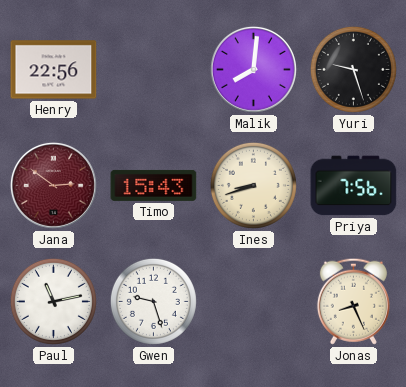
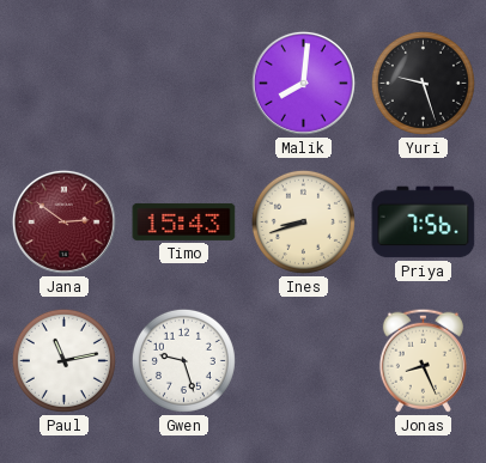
Henry: 22:56 -> none
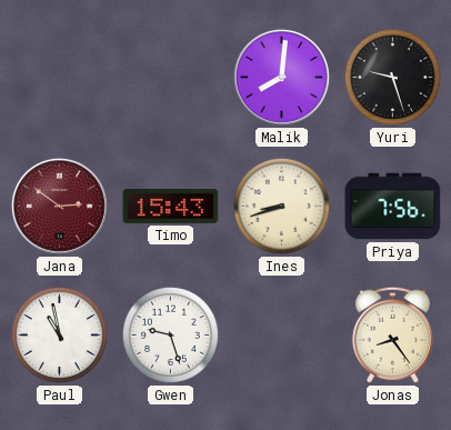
Paul: 11:13 -> 10:58
Jonas: 8:26 -> 8:24
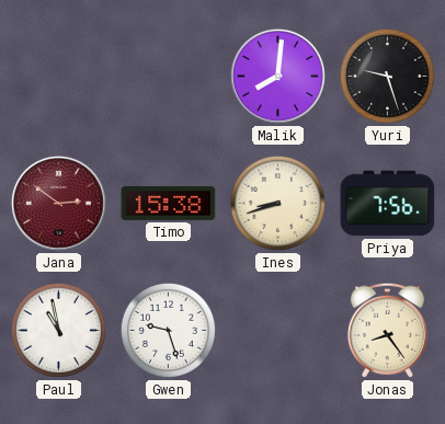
Timo: 15:43 -> 15:38
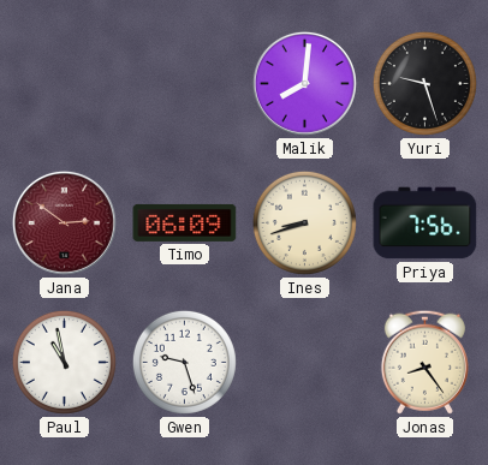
Timo: 15:38 -> 06:09
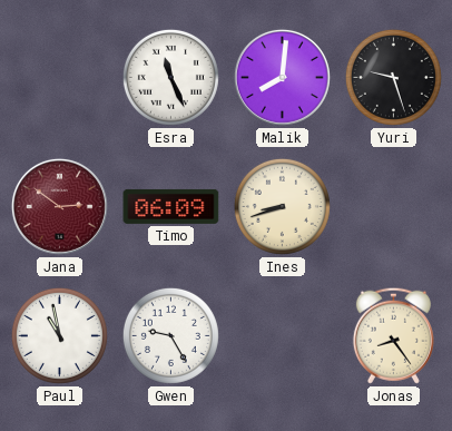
Esra: none -> 11:26
Priya: 7:56 -> none
Gwen: 9:27 -> 9:25
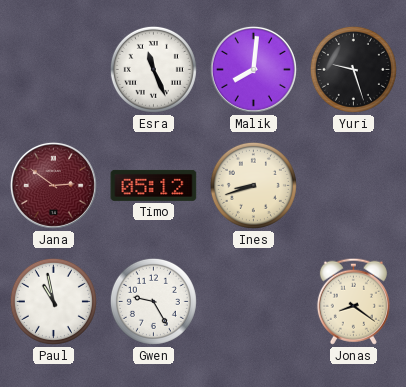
Timo: 06:09 -> 05:12
Jonas: 8:24 -> 8:21
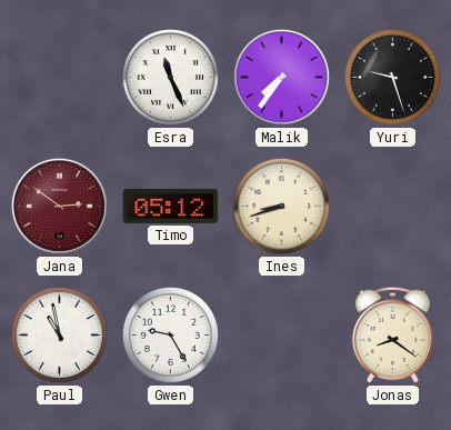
Malik: 8:01 -> 7:36
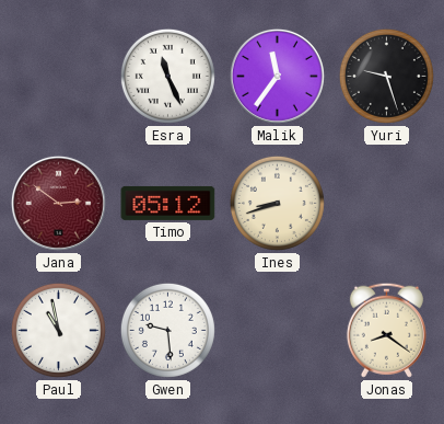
Malik: 7:36 -> 11:36
Gwen: 9:25 -> 9:29
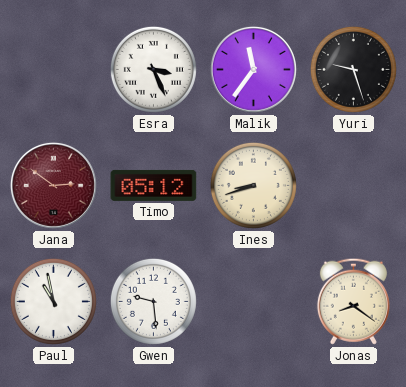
Esra: 11:26 -> 3:26
